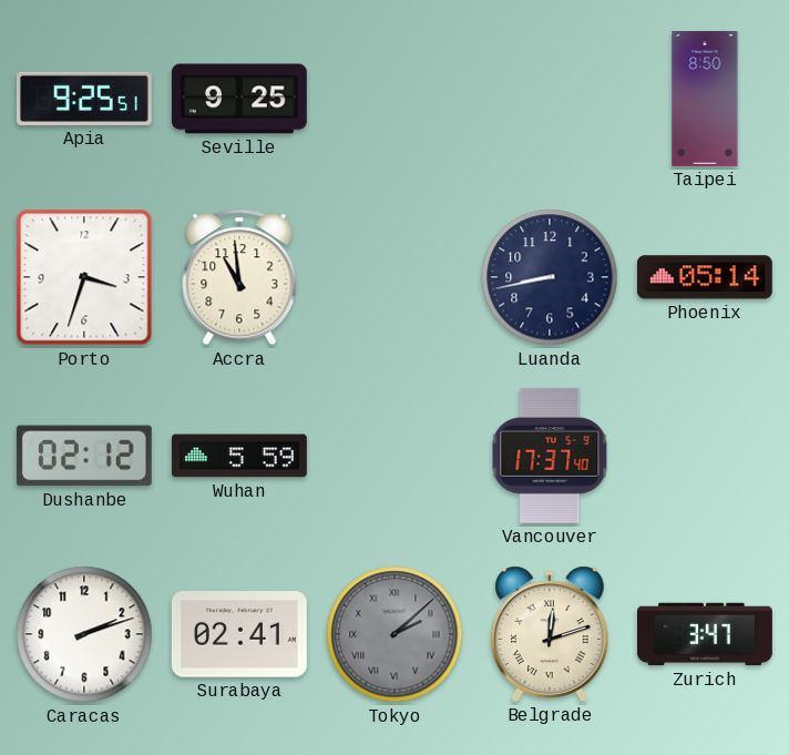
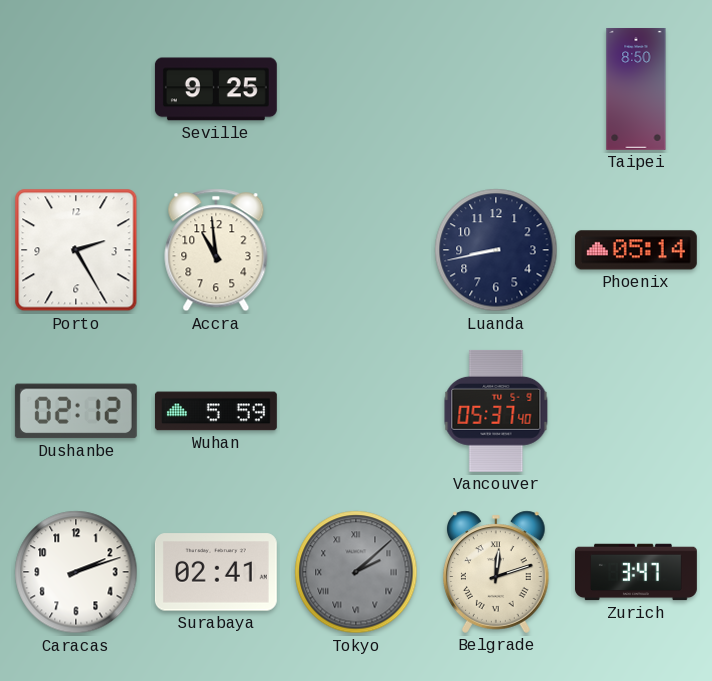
Apia: 9:25 -> none
Porto: 3:33 -> 2:25
Vancouver: 17:37 -> 05:37
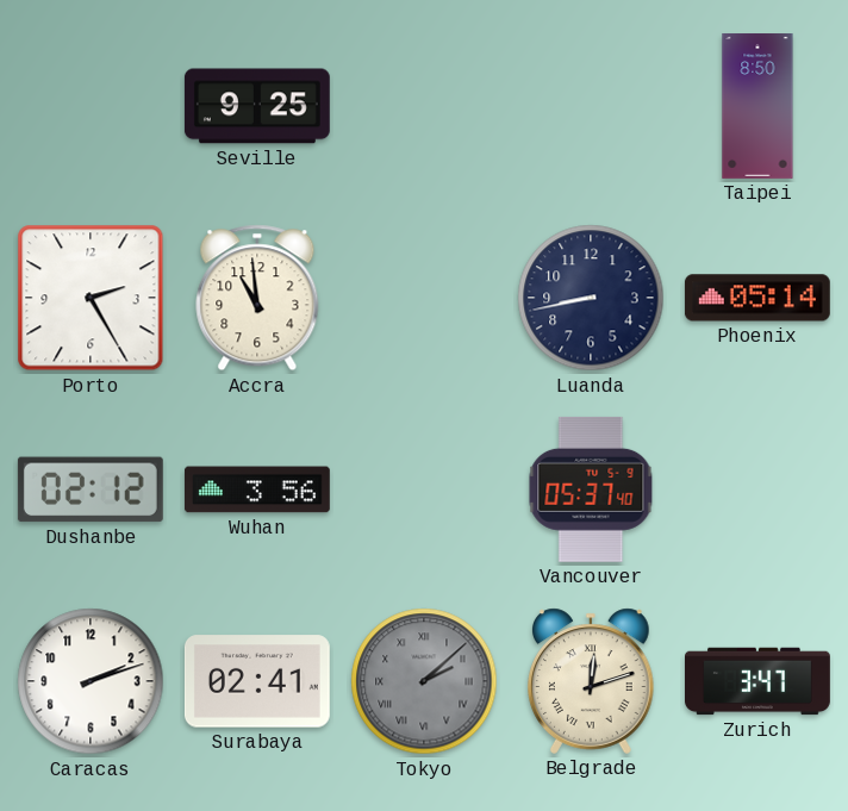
Wuhan: 5:59 -> 3:56
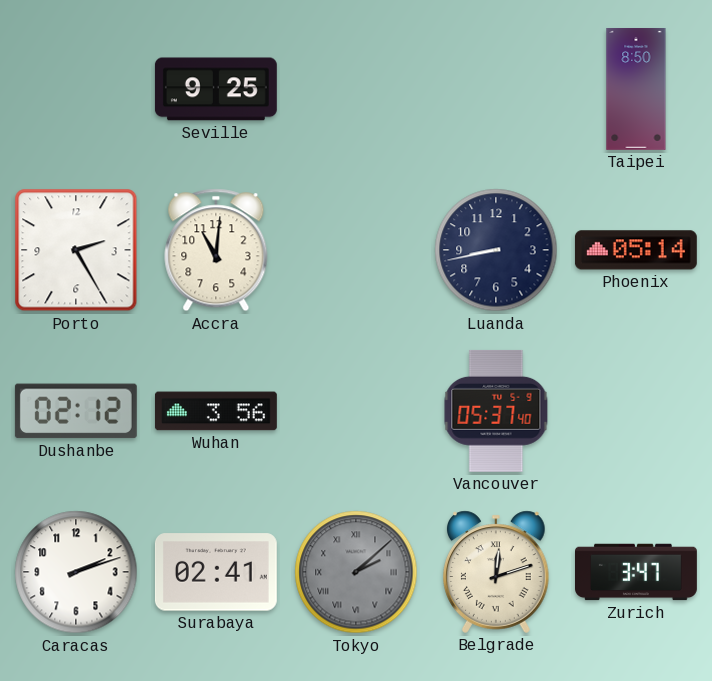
Accra: 10:59 -> 11:01
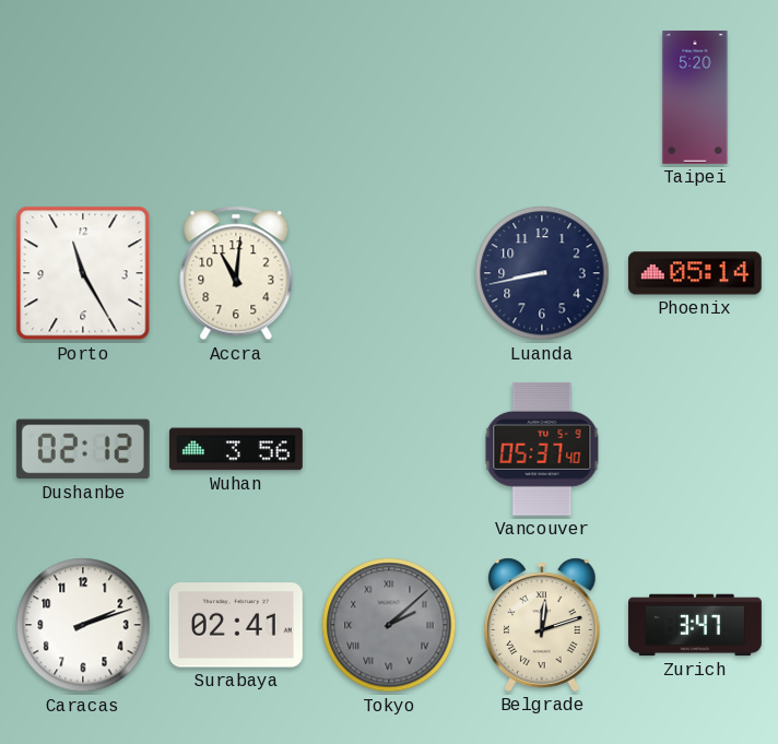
Seville: 9:25 -> none
Taipei: 8:50 -> 5:20
Porto: 2:25 -> 11:25
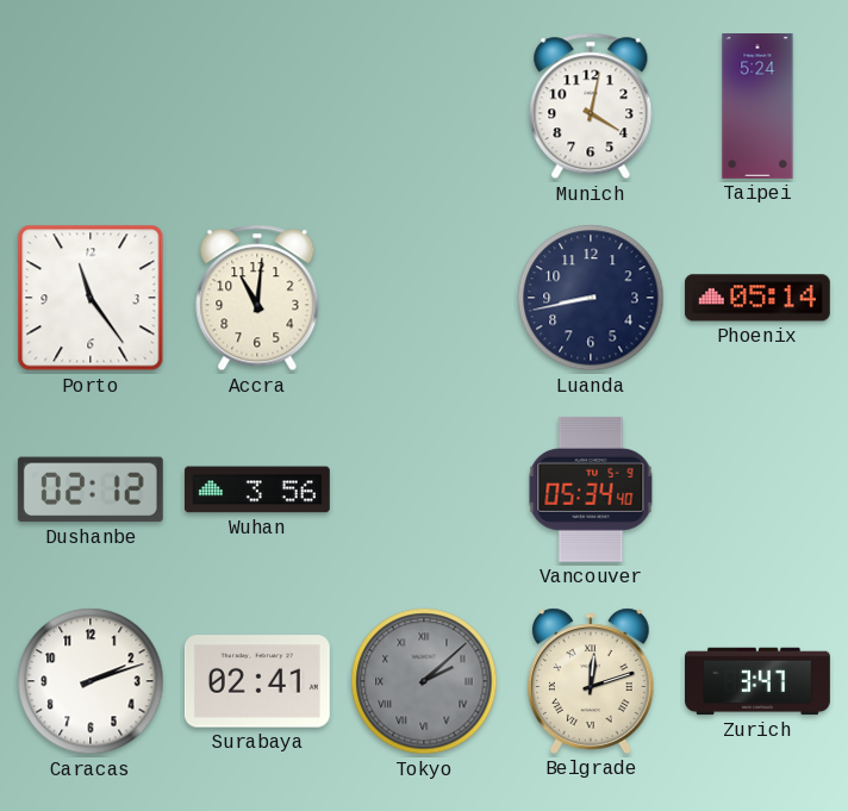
Munich: none -> 4:02
Taipei: 5:20 -> 5:24
Porto: 11:25 -> 11:24
Vancouver: 05:37 -> 05:34
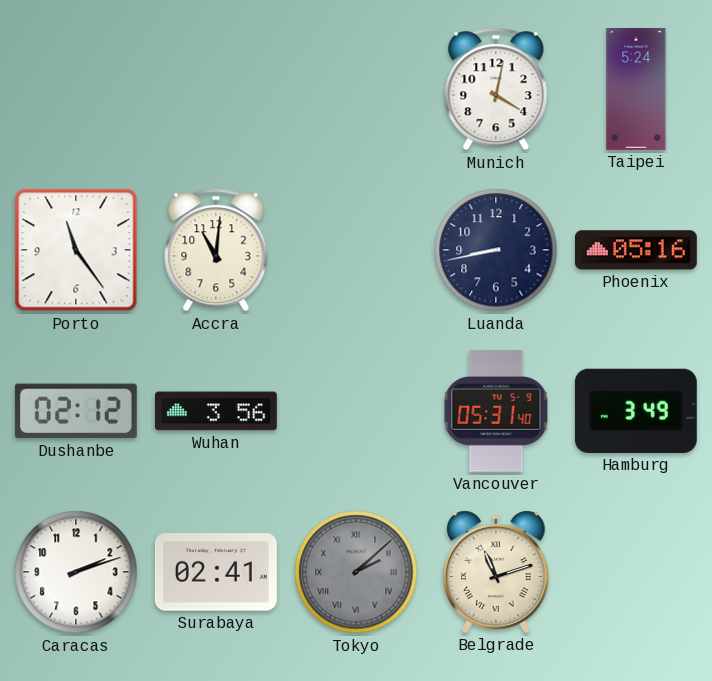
Phoenix: 05:14 -> 05:16
Vancouver: 05:34 -> 05:31
Hamburg: none -> 3:49
Belgrade: 12:12 -> 11:12
Zurich: 3:47 -> none
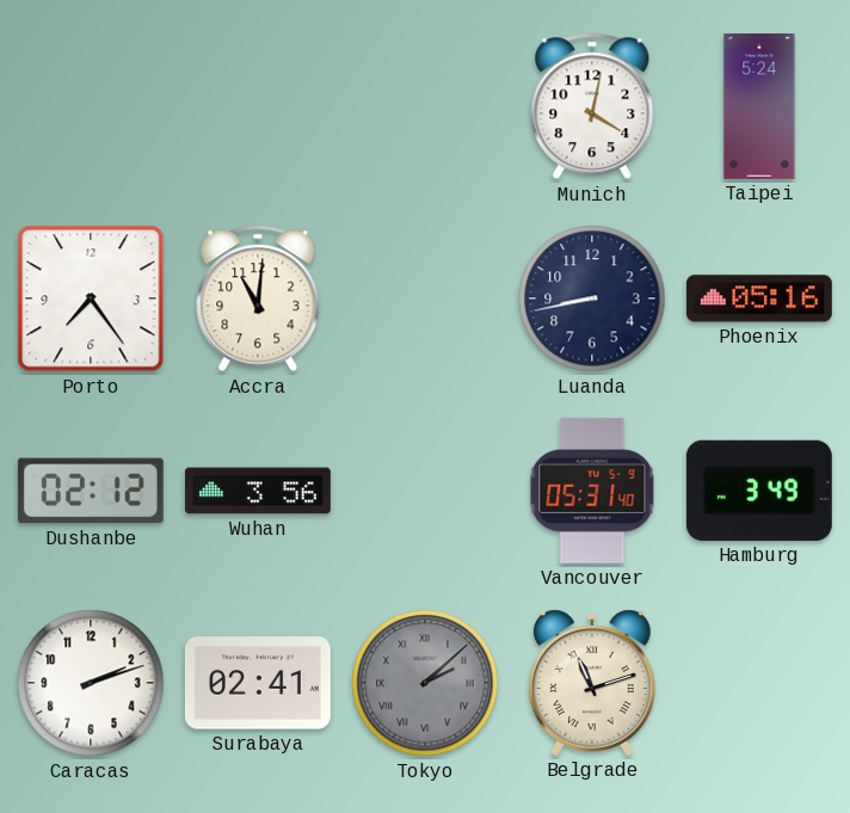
Porto: 11:24 -> 7:24
